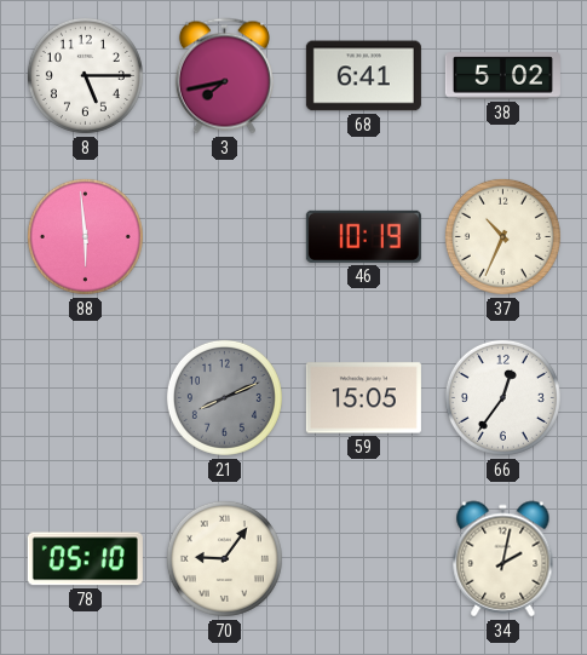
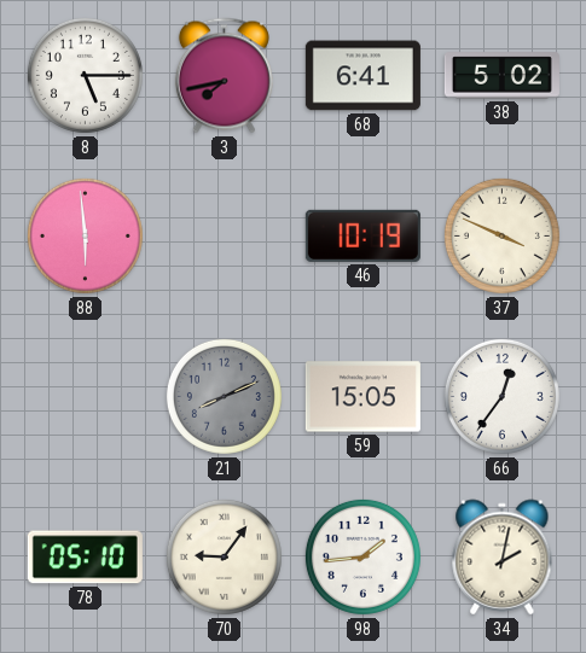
37: 10:34 -> 3:49
98: none -> 1:44
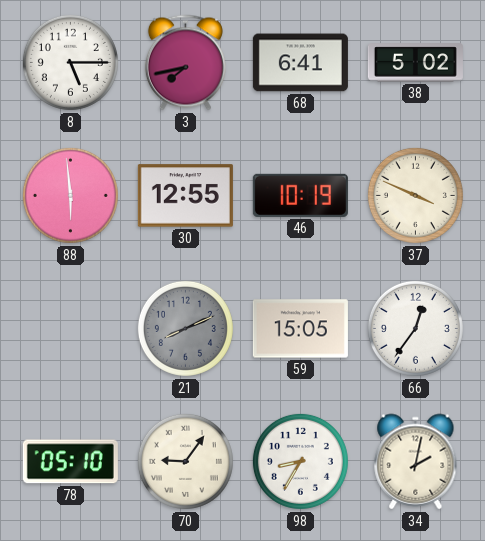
30: none -> 12:55
98: 1:44 -> 8:35
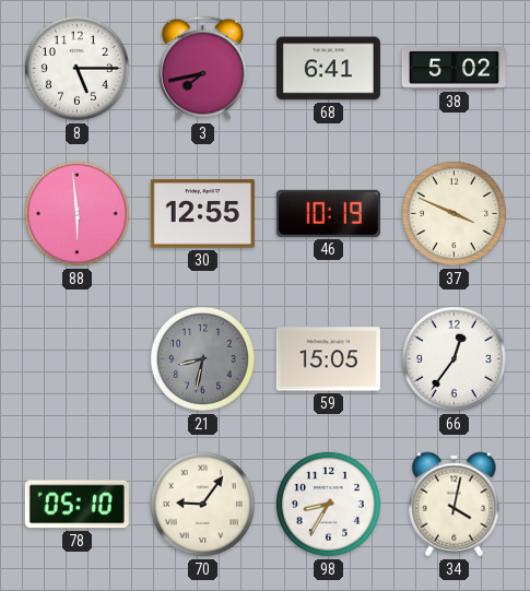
21: 8:11 -> 8:32
34: 2:02 -> 4:02
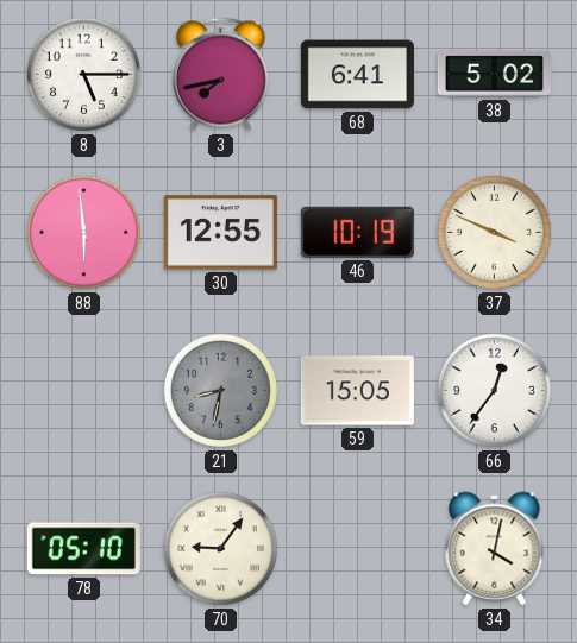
98: 8:35 -> none
